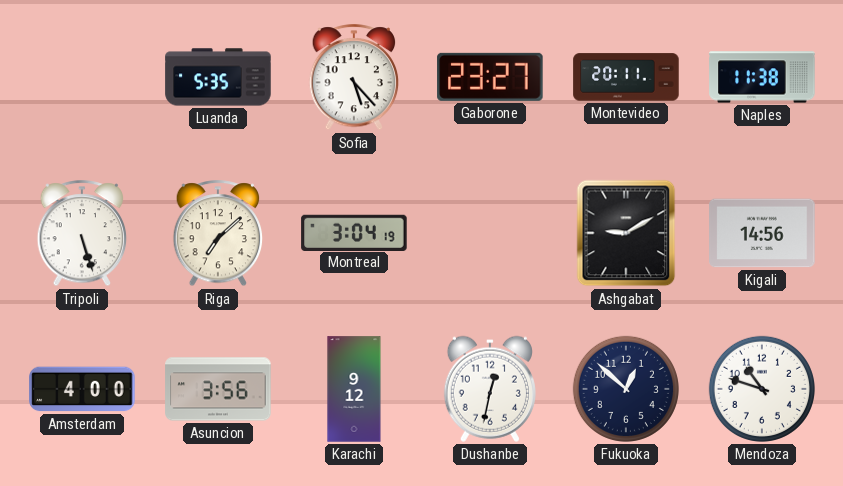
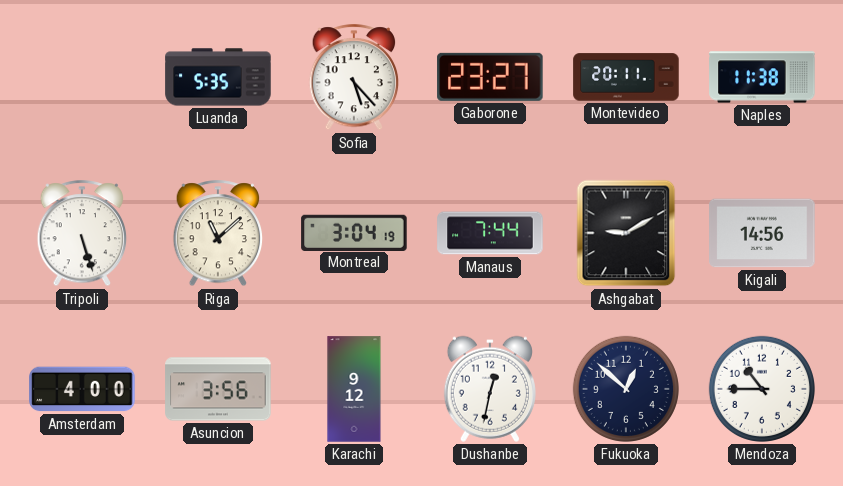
Riga: 7:08 -> 11:08
Manaus: none -> 7:44
Mendoza: 10:48 -> 10:45
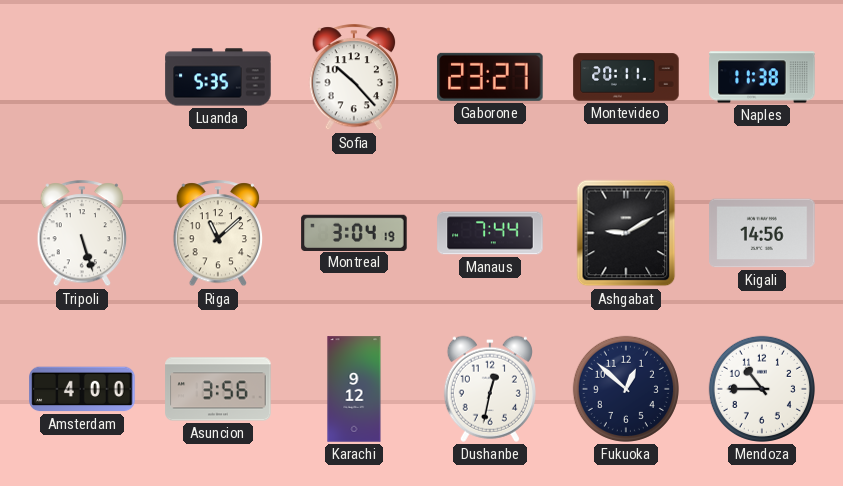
Sofia: 5:23 -> 10:23
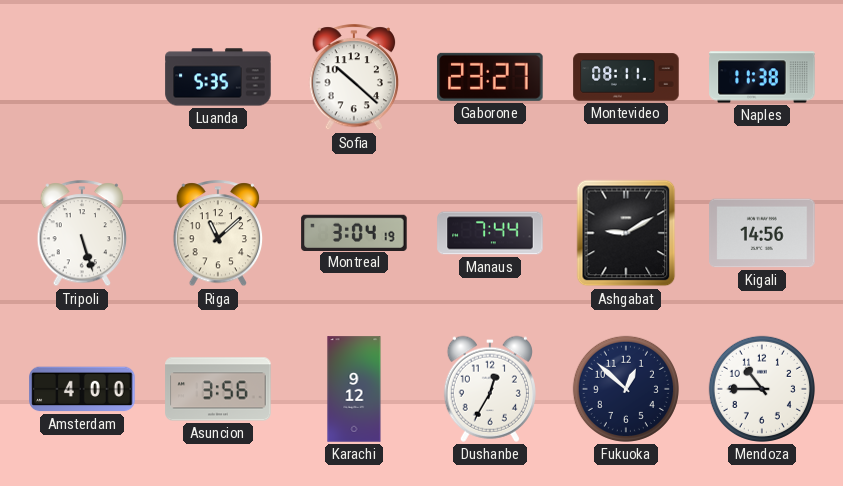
Sofia: 10:23 -> 10:22
Montevideo: 20:11 -> 08:11
Dushanbe: 12:32 -> 12:35
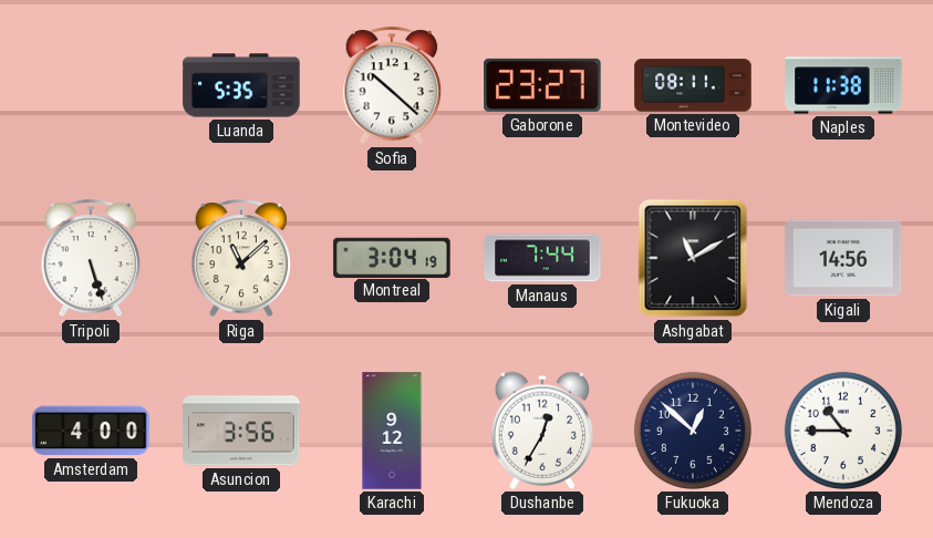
Ashgabat: 9:10 -> 11:10
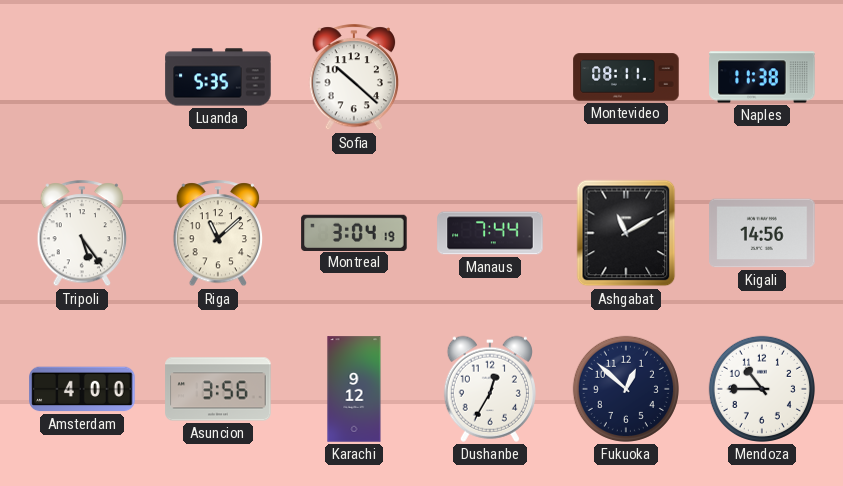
Gaborone: 23:27 -> none
Tripoli: 5:27 -> 5:24
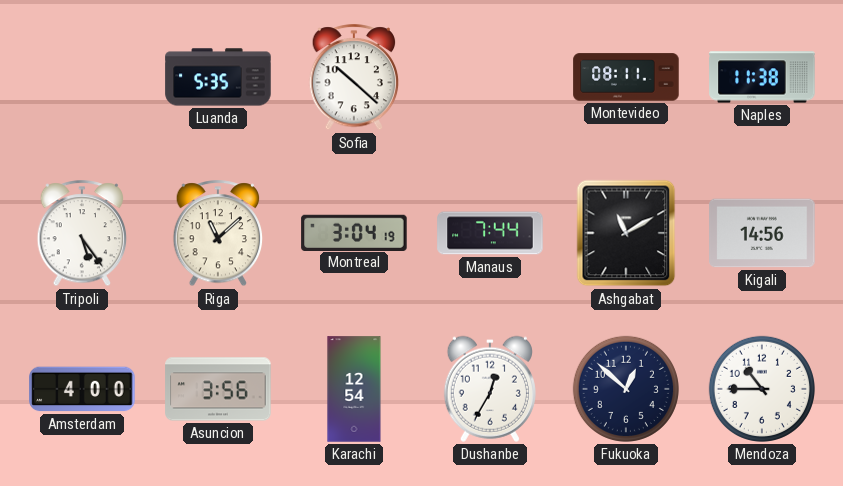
Karachi: 9:12 -> 12:54
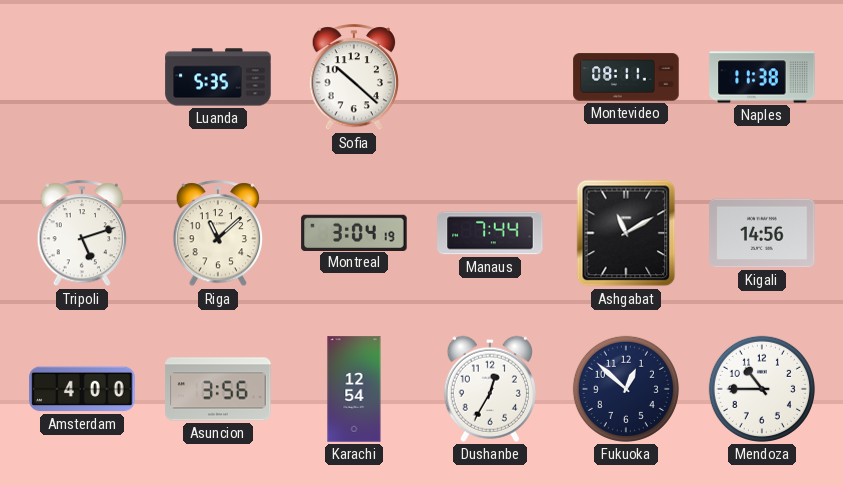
Tripoli: 5:24 -> 5:12
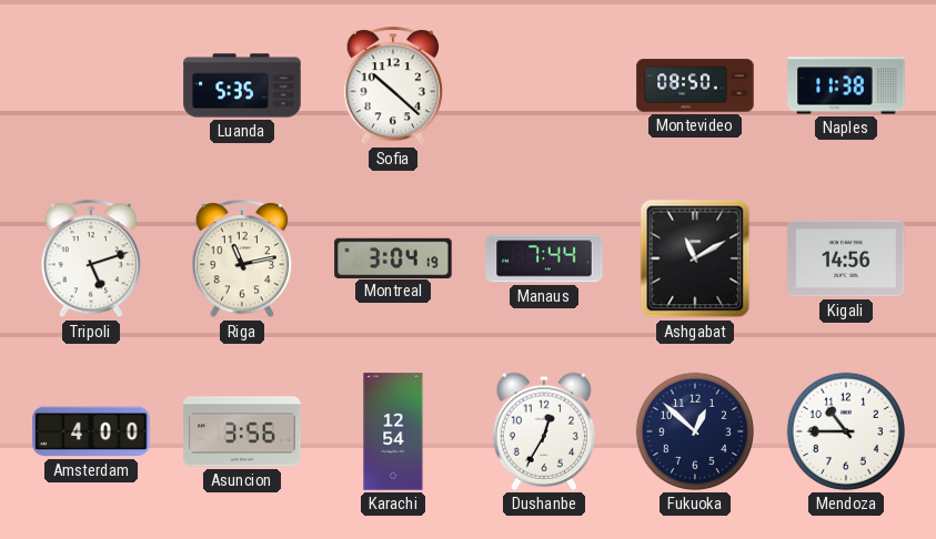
Montevideo: 08:11 -> 08:50
Riga: 11:08 -> 11:13
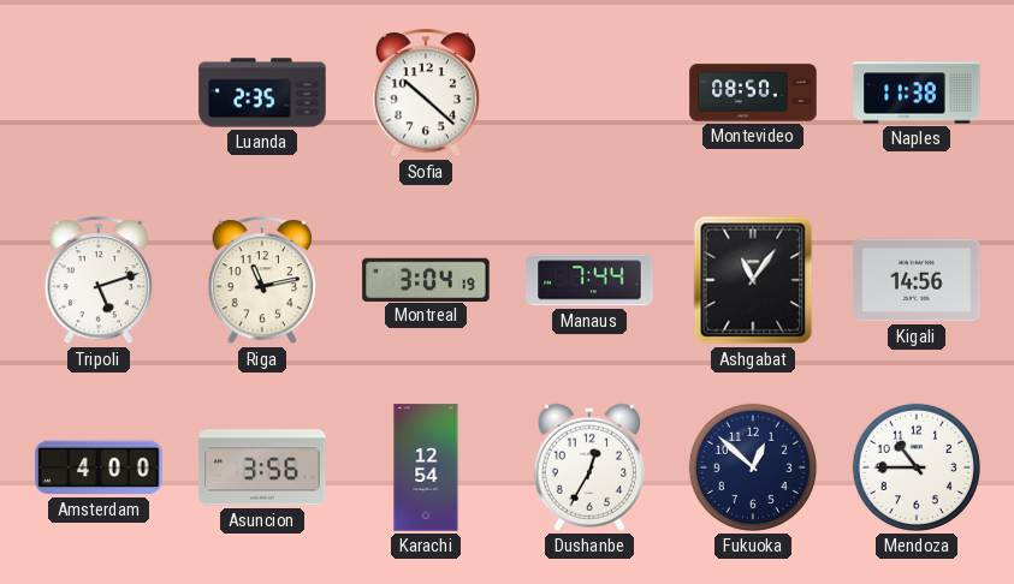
Luanda: 5:35 -> 2:35
Ashgabat: 11:10 -> 11:06
